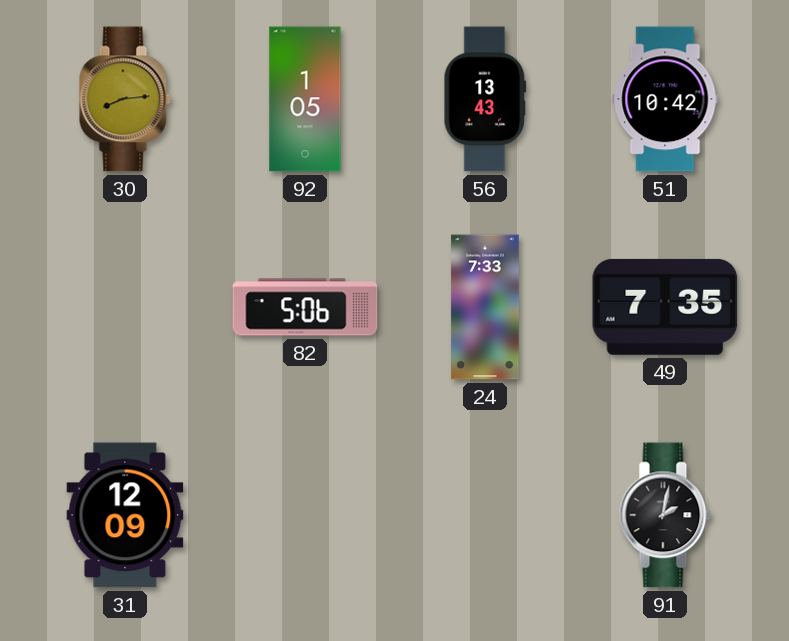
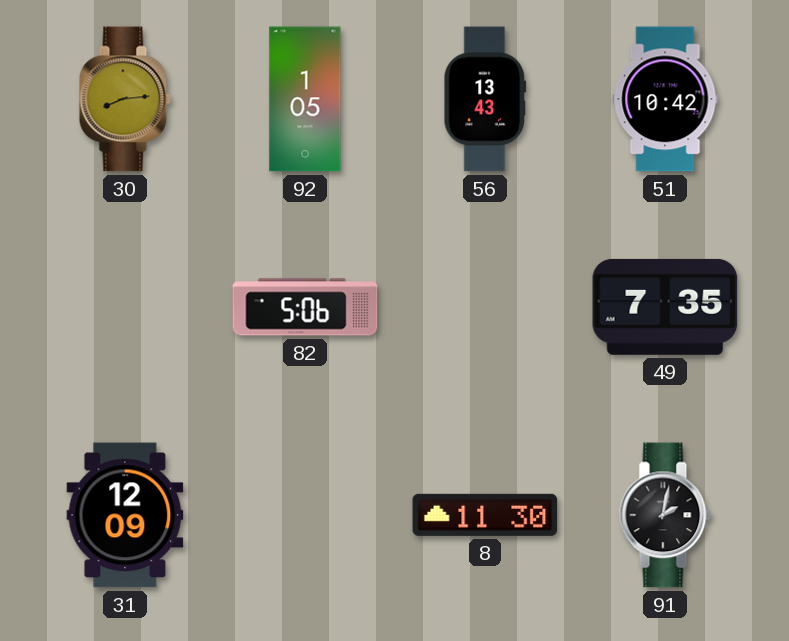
24: 7:33 -> none
8: none -> 11:30
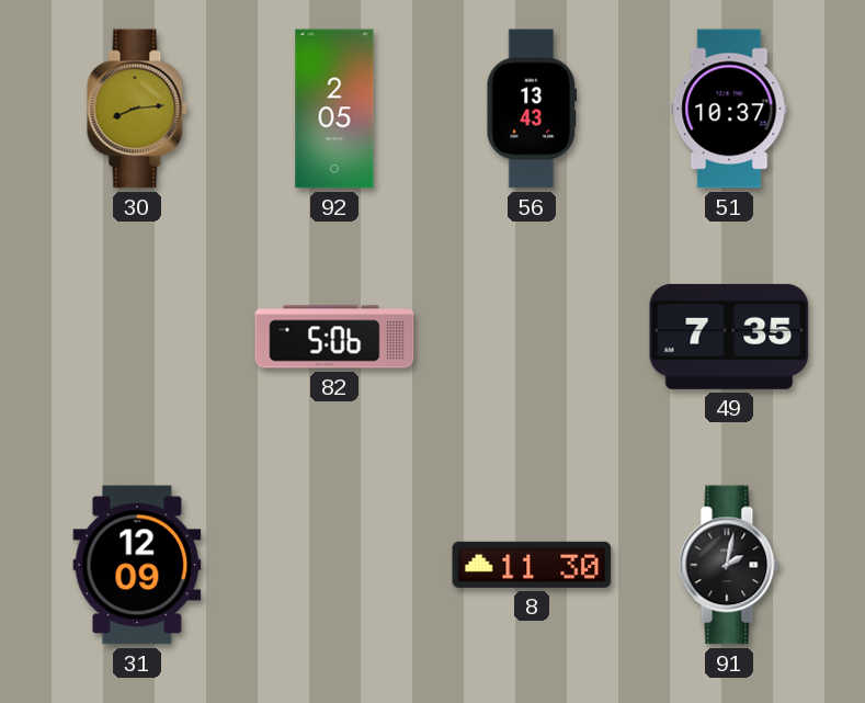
92: 1:05 -> 2:05
51: 10:42 -> 10:37
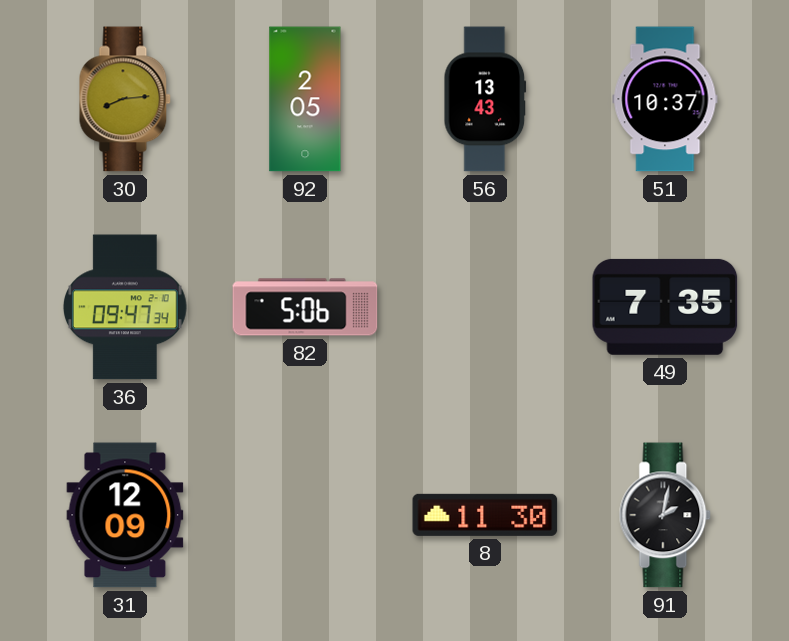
36: none -> 09:47
